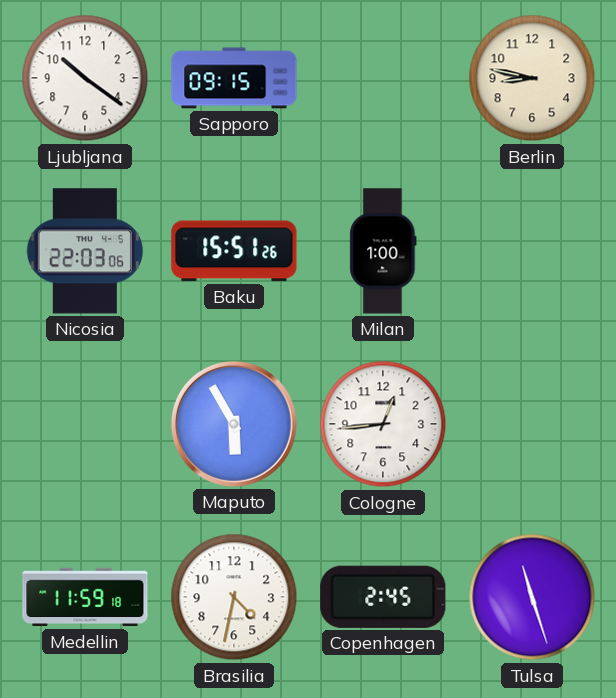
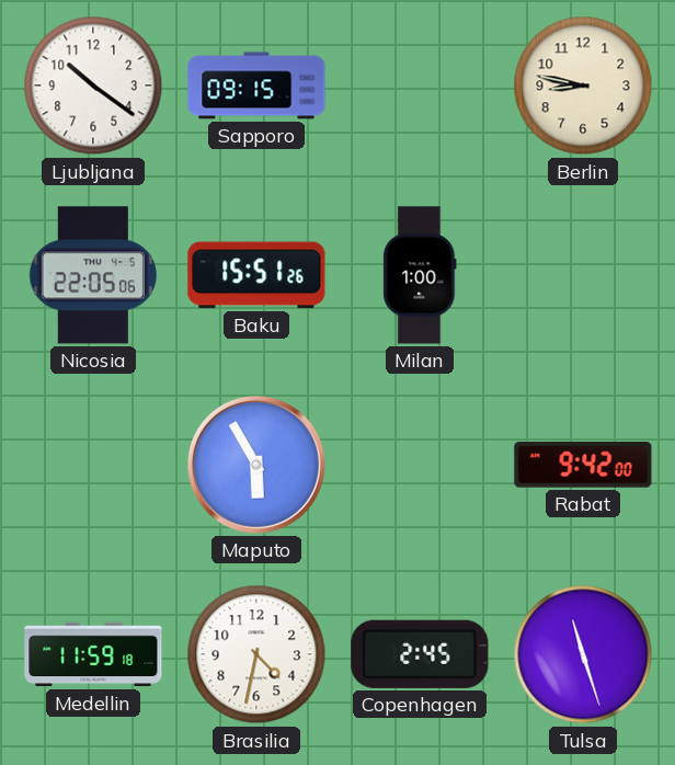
Nicosia: 22:03 -> 22:05
Cologne: 12:44 -> none
Rabat: none -> 9:42
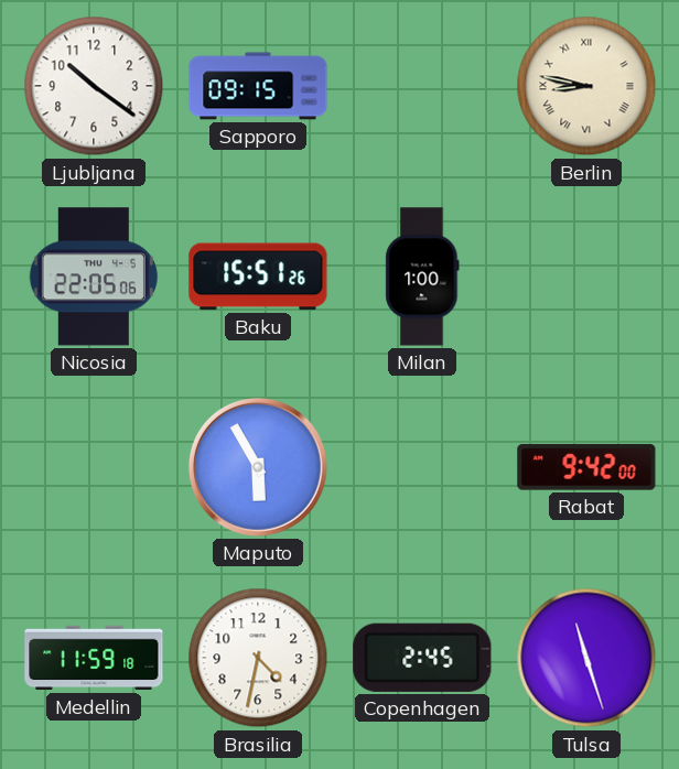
Berlin numerals: Arabic -> Roman
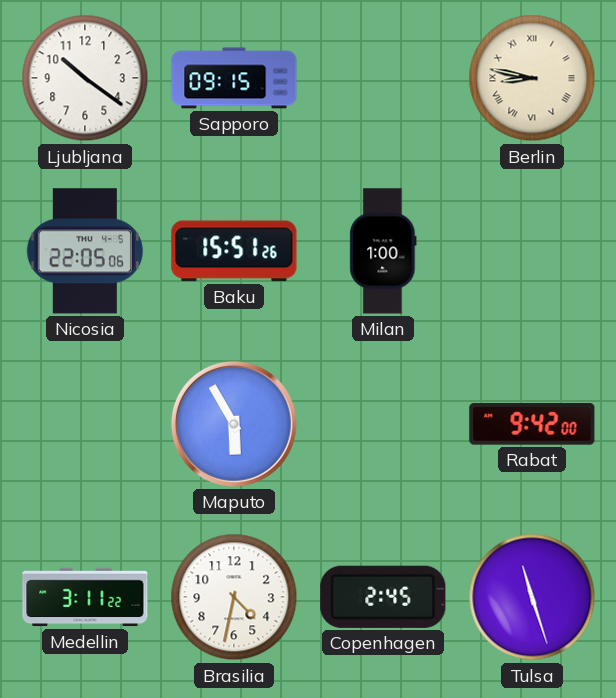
Medellin: 11:59 -> 3:11
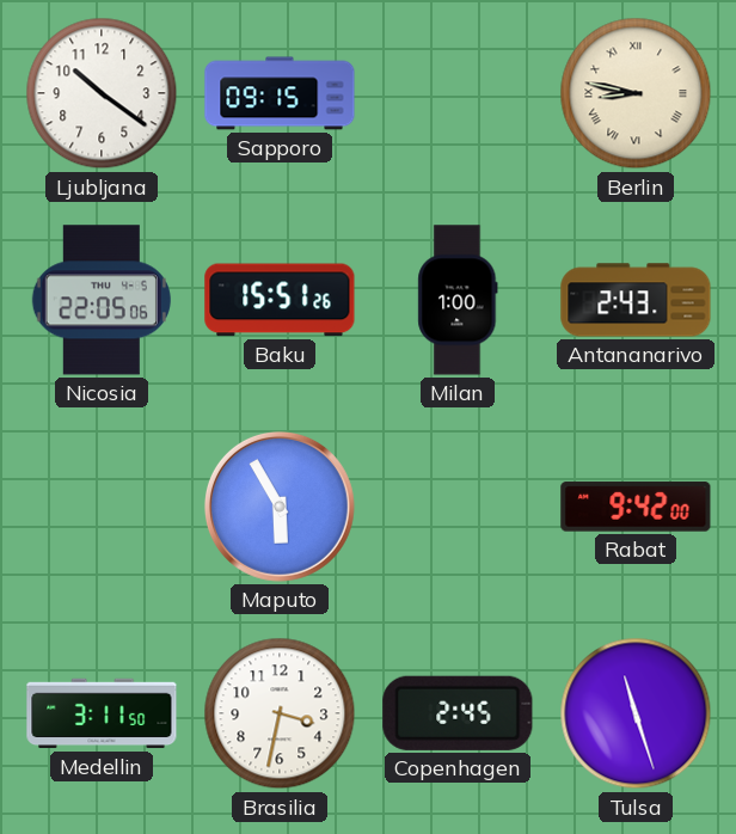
Antananarivo: none -> 2:43
Medellin: 3:11:22 -> 3:11:50
Brasilia: 4:32 -> 3:32
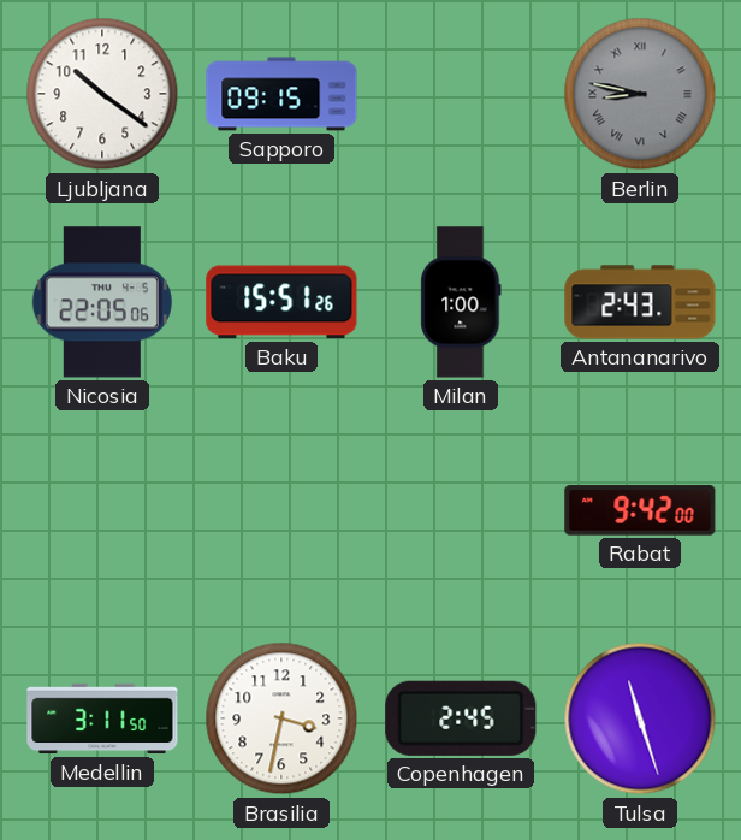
Berlin dial: cream -> grey
Maputo: 5:55 -> none
